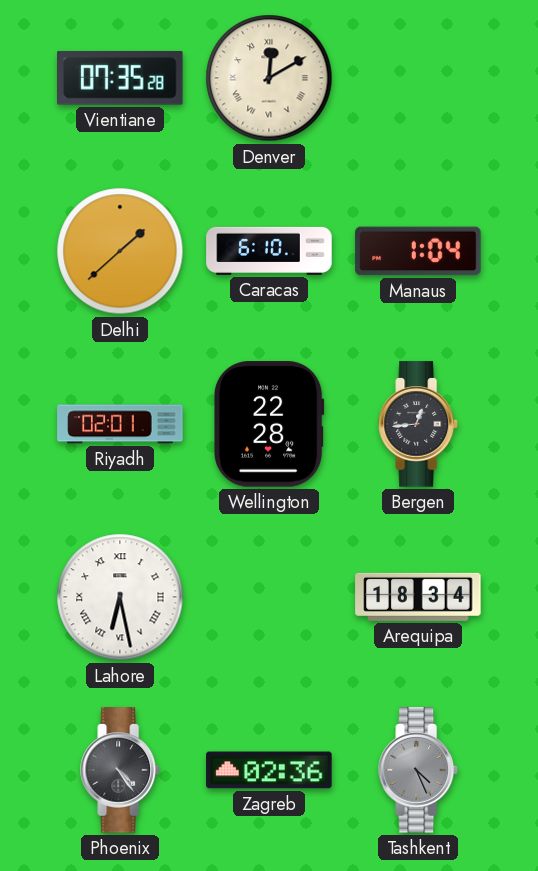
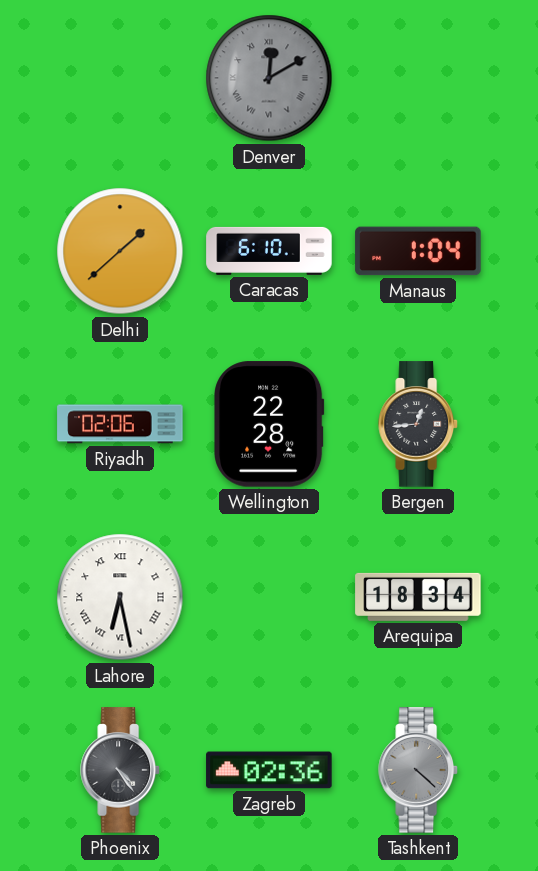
Vientiane: 07:35 -> none
Denver dial: cream -> grey
Riyadh: 02:01 -> 02:06
Tashkent: 4:26 -> 4:22
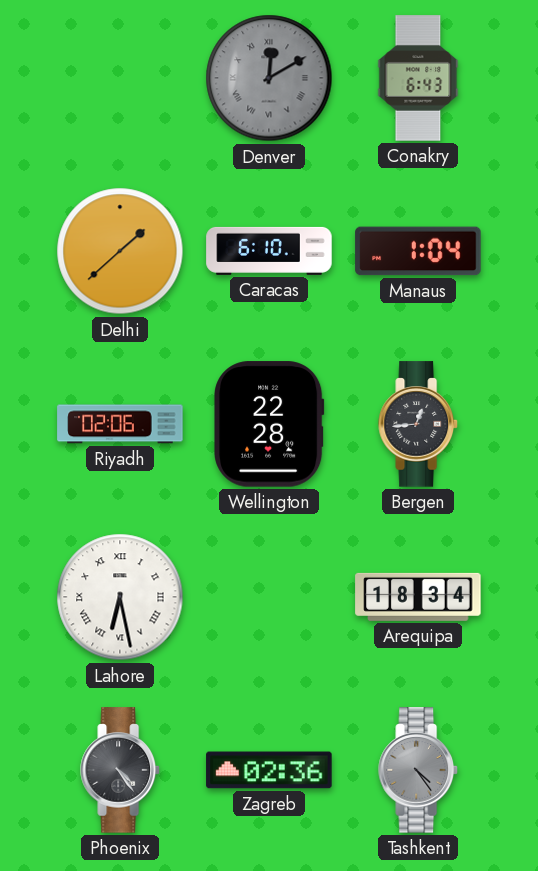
Conakry: none -> 6:43
Tashkent: 4:22 -> 4:24
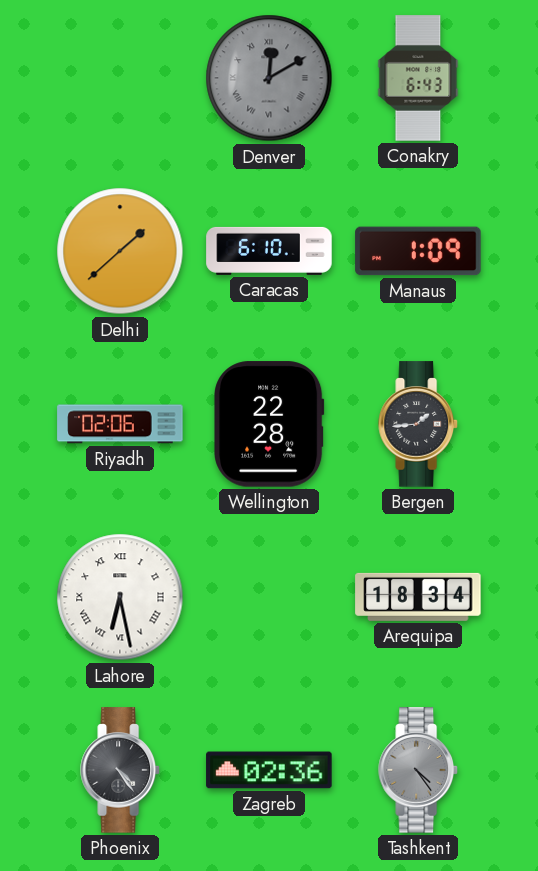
Manaus: 1:04 -> 1:09
Bergen: 12:44 -> 1:44
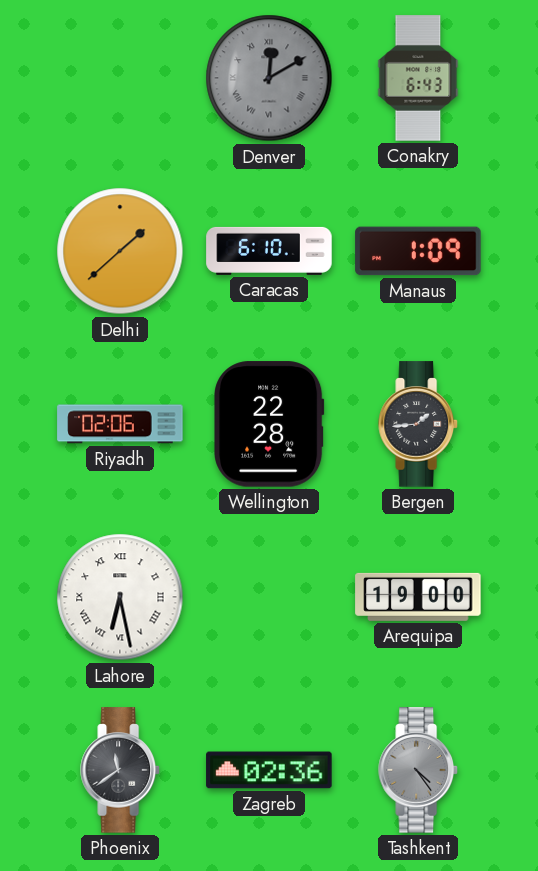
Arequipa: 18:34 -> 19:00
Phoenix: 4:24 -> 11:39
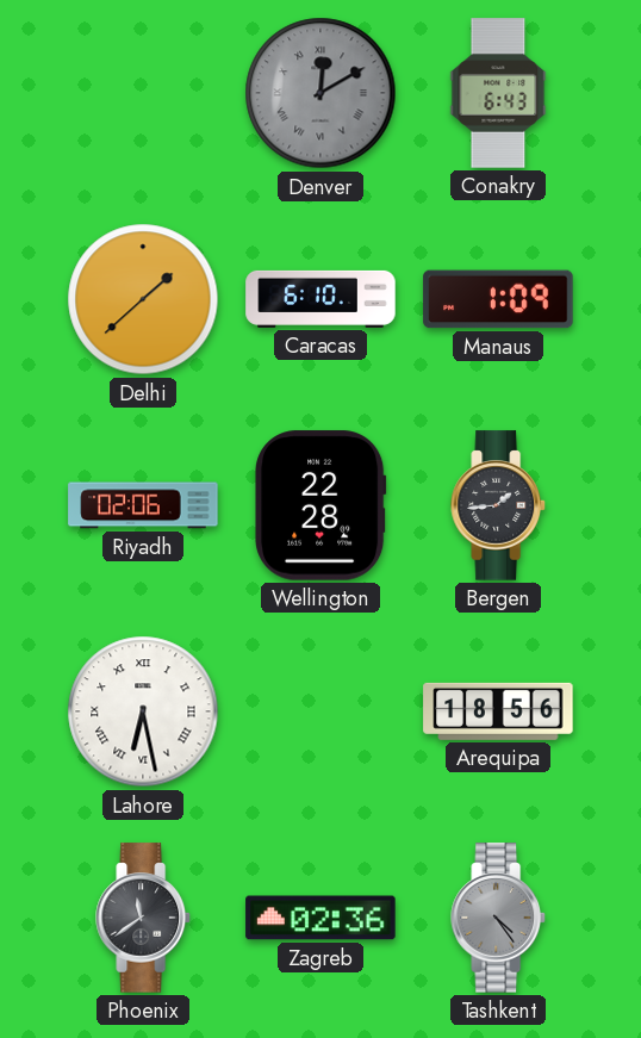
Arequipa: 19:00 -> 18:56
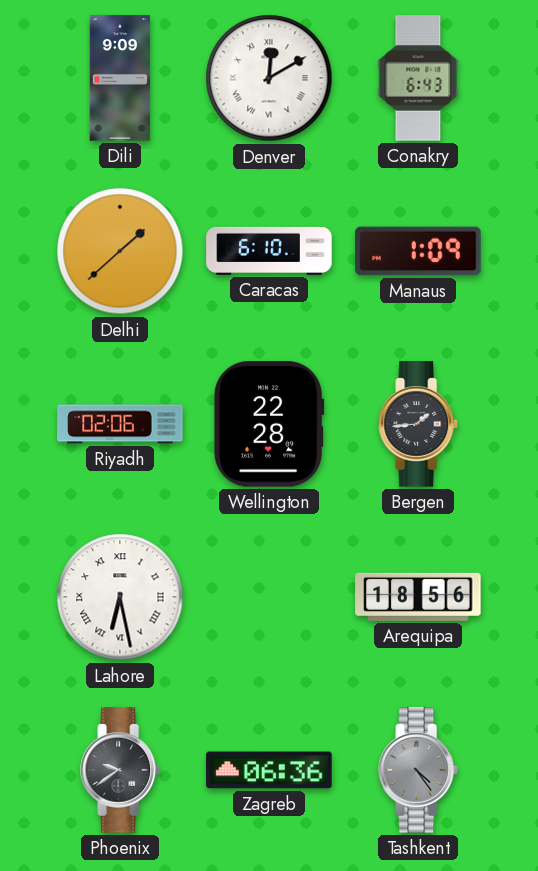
Dili: none -> 9:09
Denver dial: grey -> white
Phoenix: 11:39 -> 9:39
Zagreb: 02:36 -> 06:36
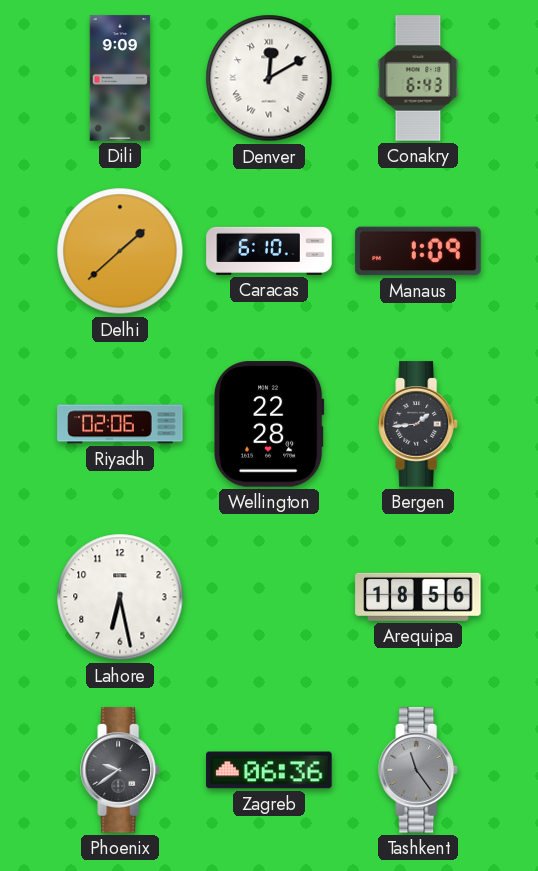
Lahore numerals: Roman -> Arabic
Tashkent: 4:24 -> 11:24
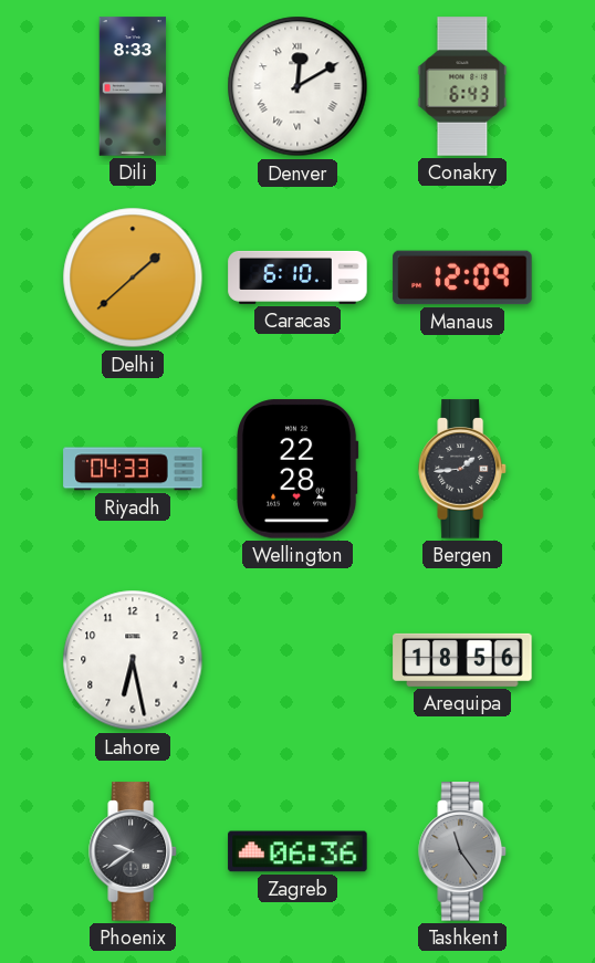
Dili: 9:09 -> 8:33
Manaus: 1:09 -> 12:09
Riyadh: 02:06 -> 04:33
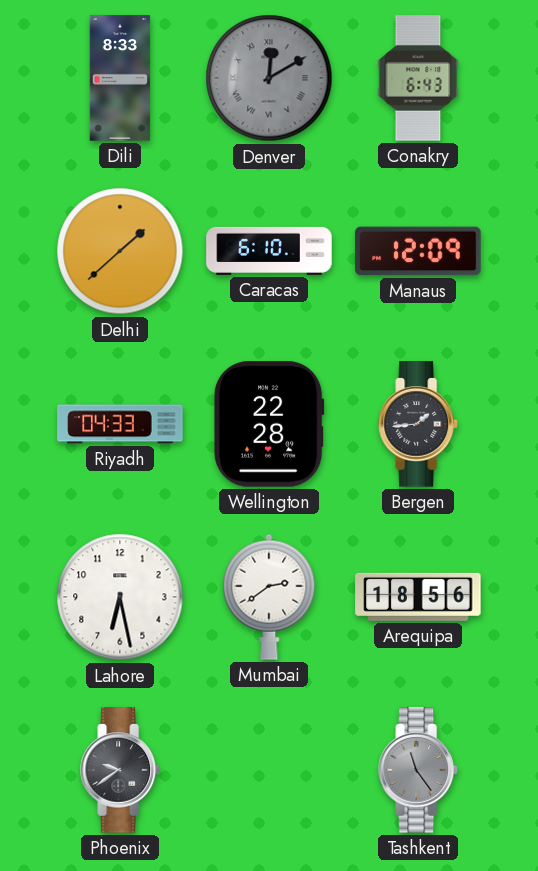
Denver dial: white -> grey
Mumbai: none -> 2:39
Zagreb: 06:36 -> none
